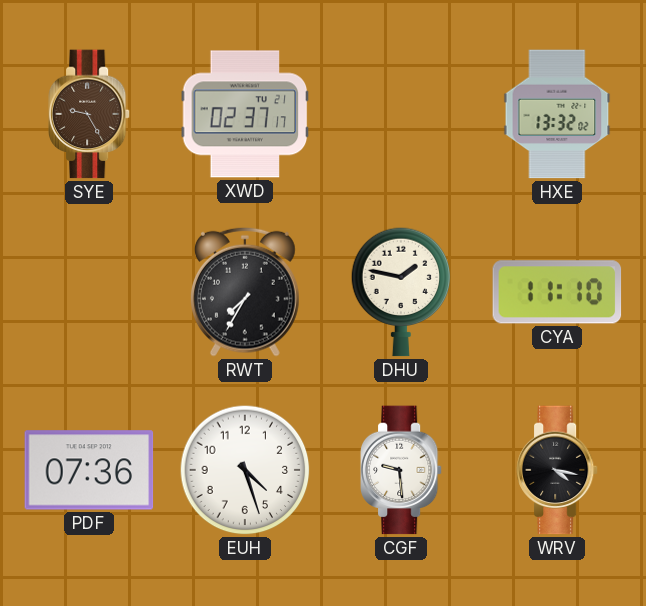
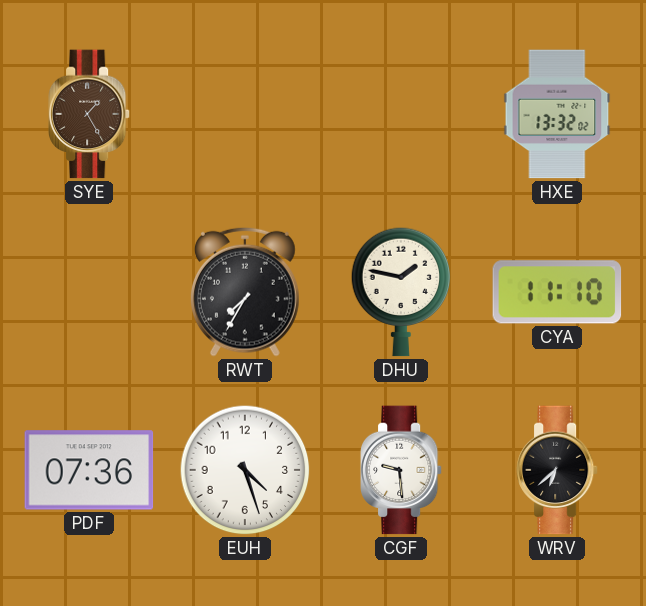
SYE: 9:25 -> 1:25
XWD: 02:37 -> none
WRV: 4:17 -> 6:38
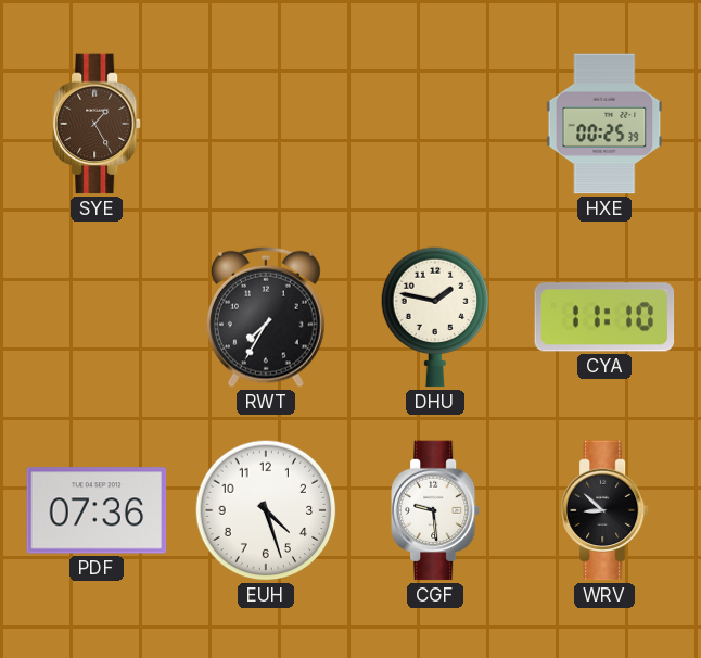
HXE: 13:32 -> 00:25
WRV: 6:38 -> 8:52
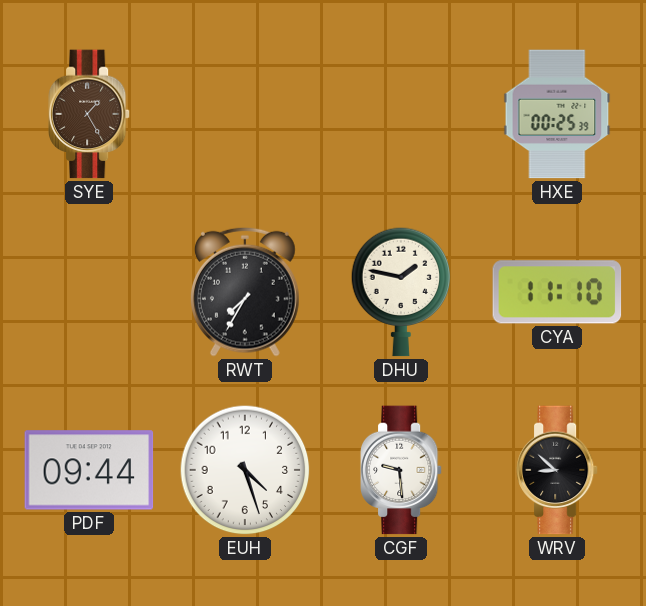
PDF: 07:36 -> 09:44
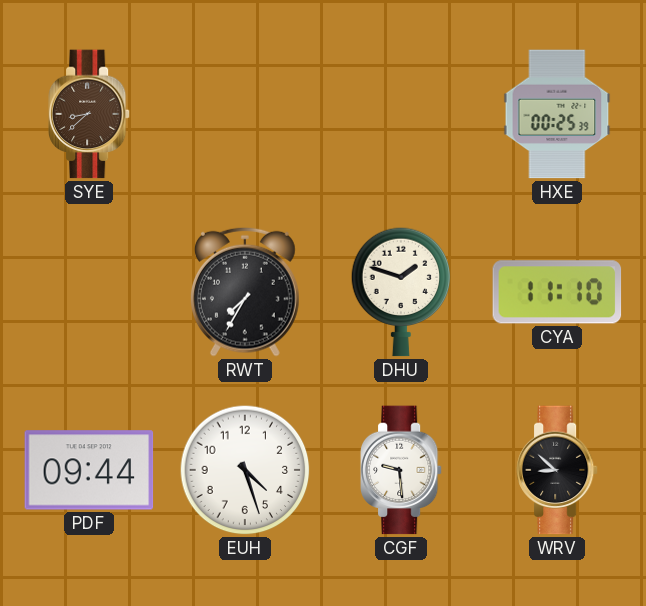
SYE: 1:25 -> 8:38
DHU: 1:47 -> 1:48
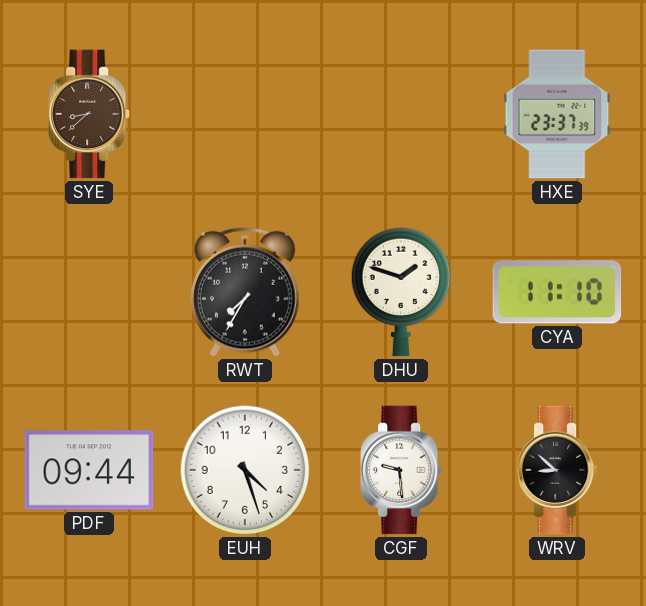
HXE: 00:25 -> 23:37
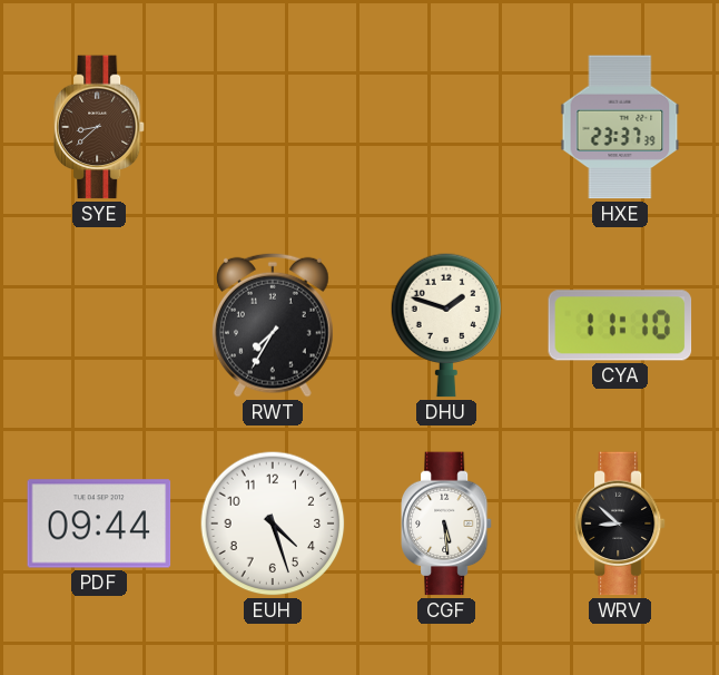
CGF: 9:29 -> 5:29
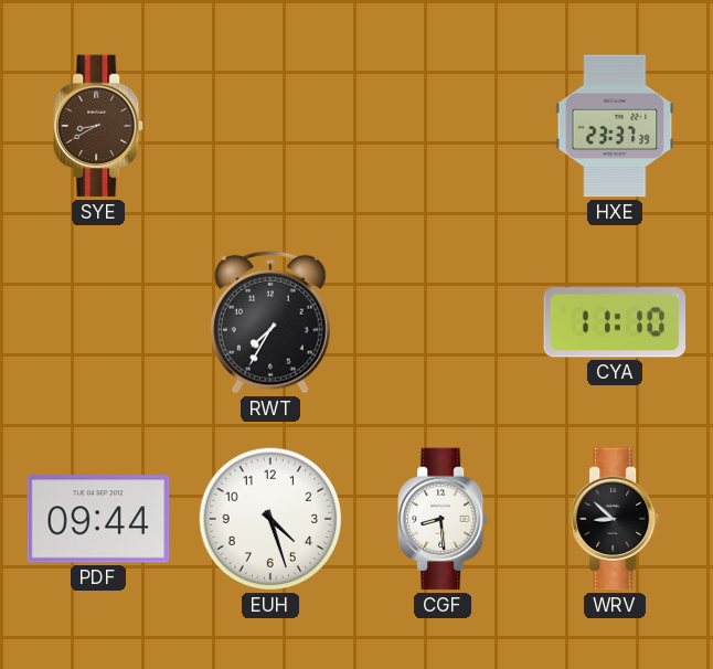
SYE: 8:38 -> 8:40
DHU: 1:48 -> none
CGF: 5:29 -> 8:29
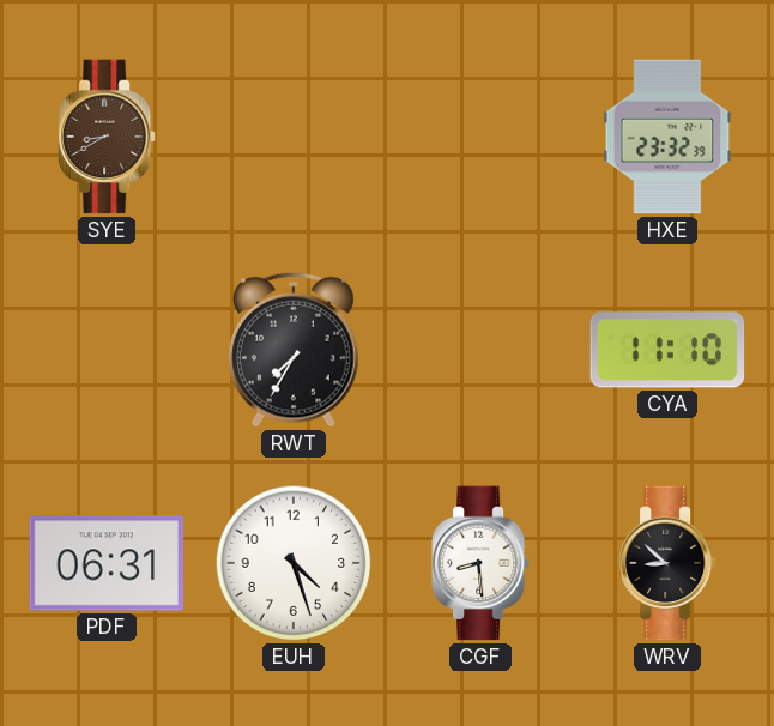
HXE: 23:37 -> 23:32
PDF: 09:44 -> 06:31
